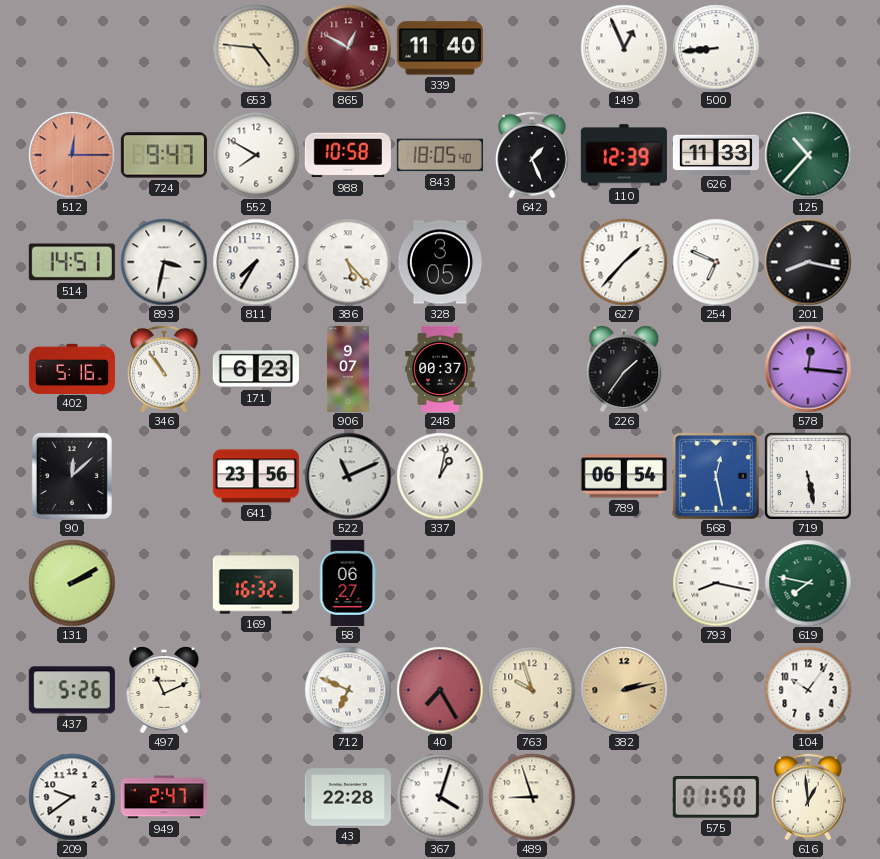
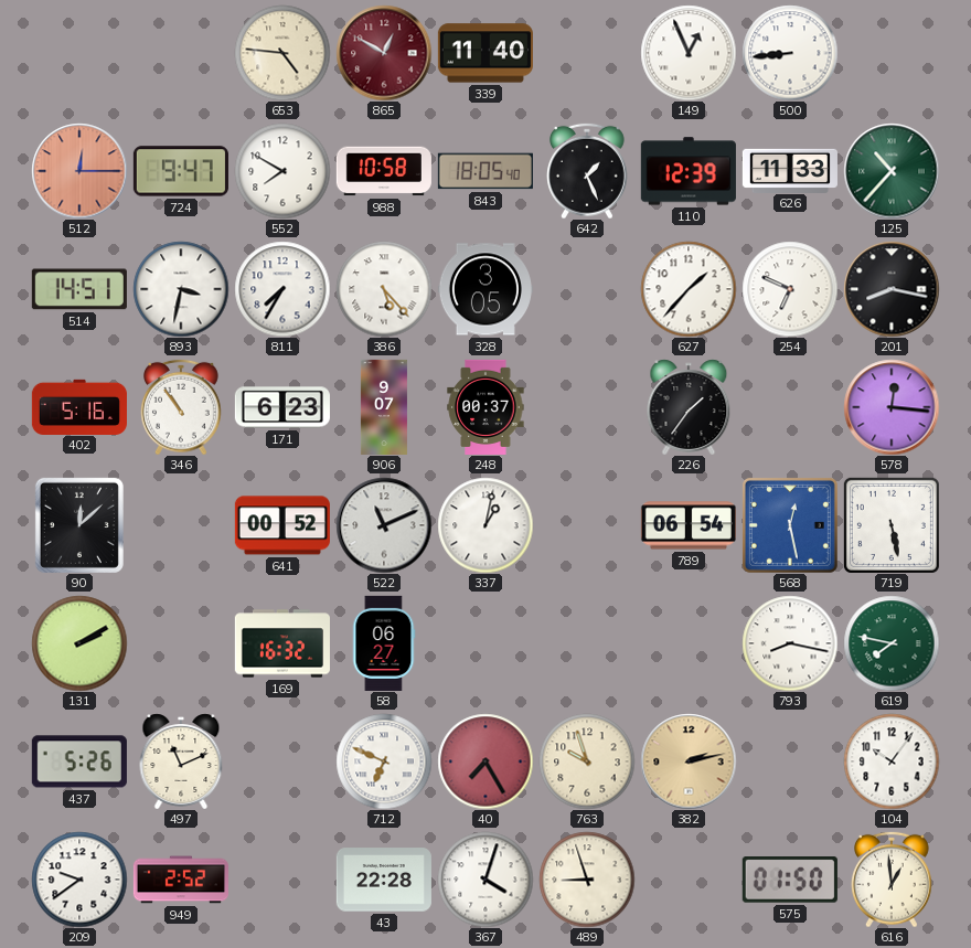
641: 23:56 -> 00:52
949: 2:47 -> 2:52
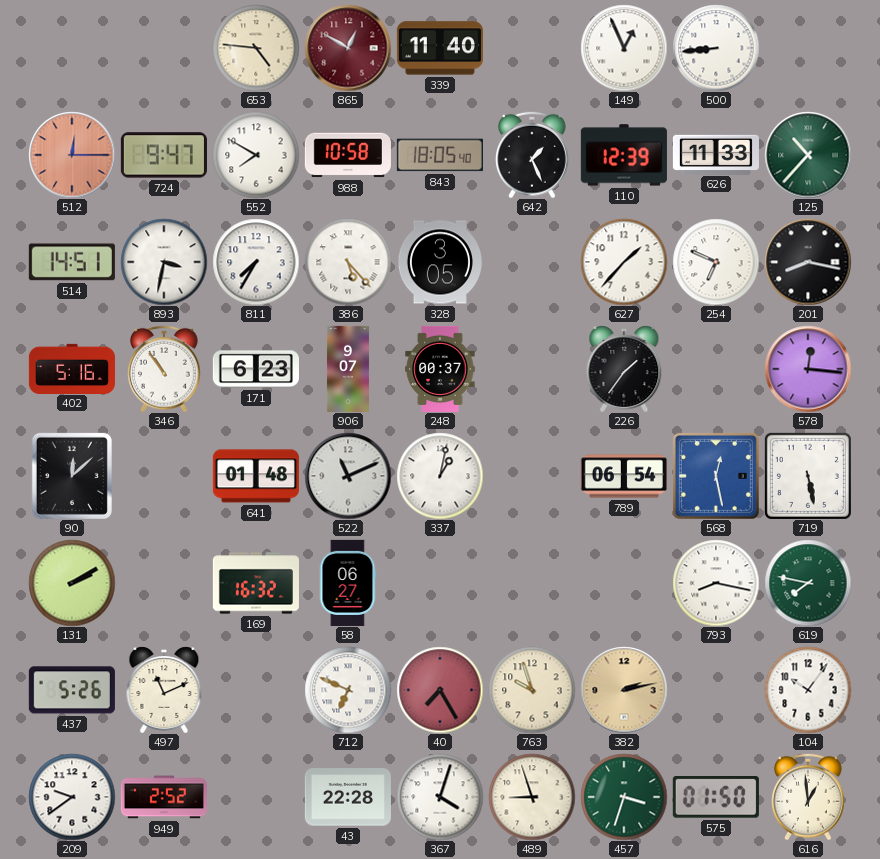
641: 00:52 -> 01:48
457: none -> 3:33
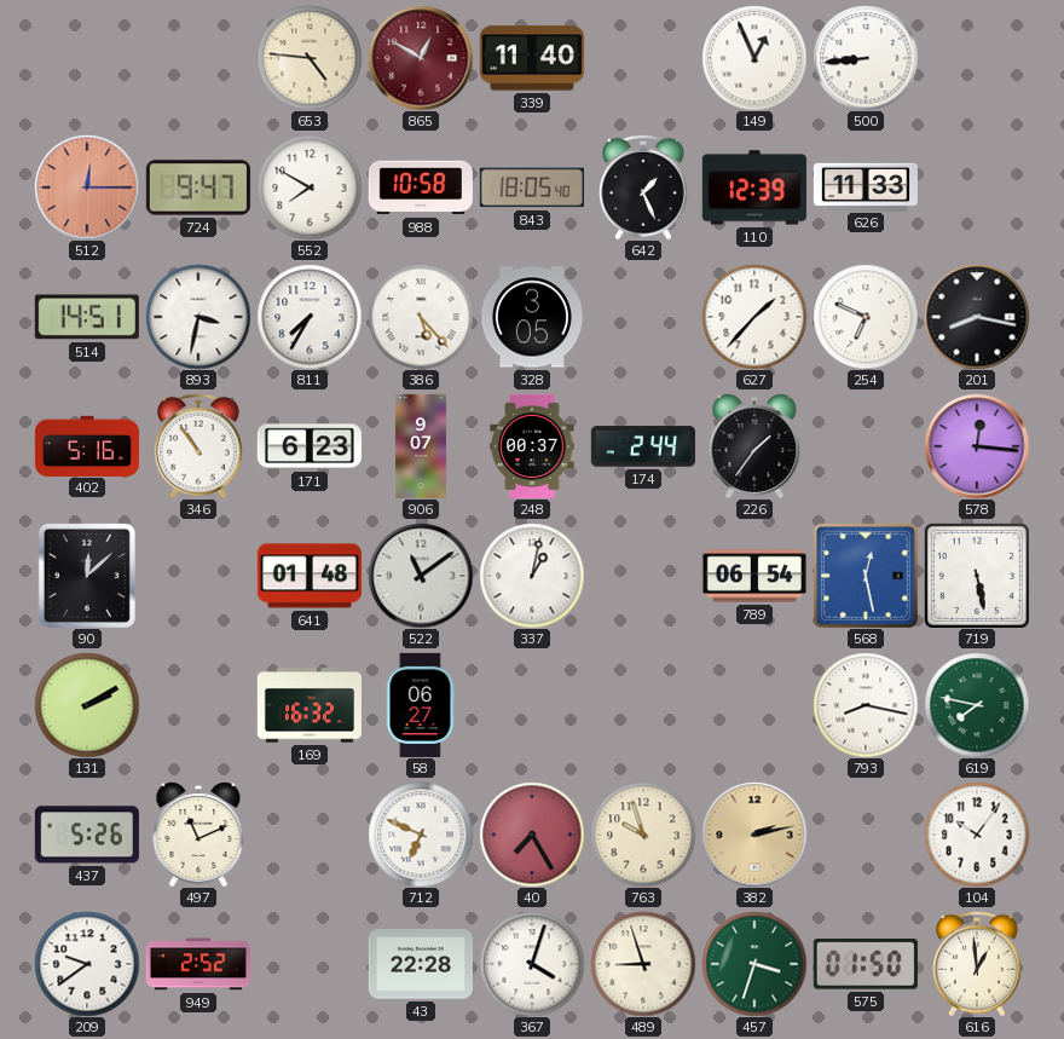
125: 10:37 -> none
174: none -> 2:44
522: 11:11 -> 11:09
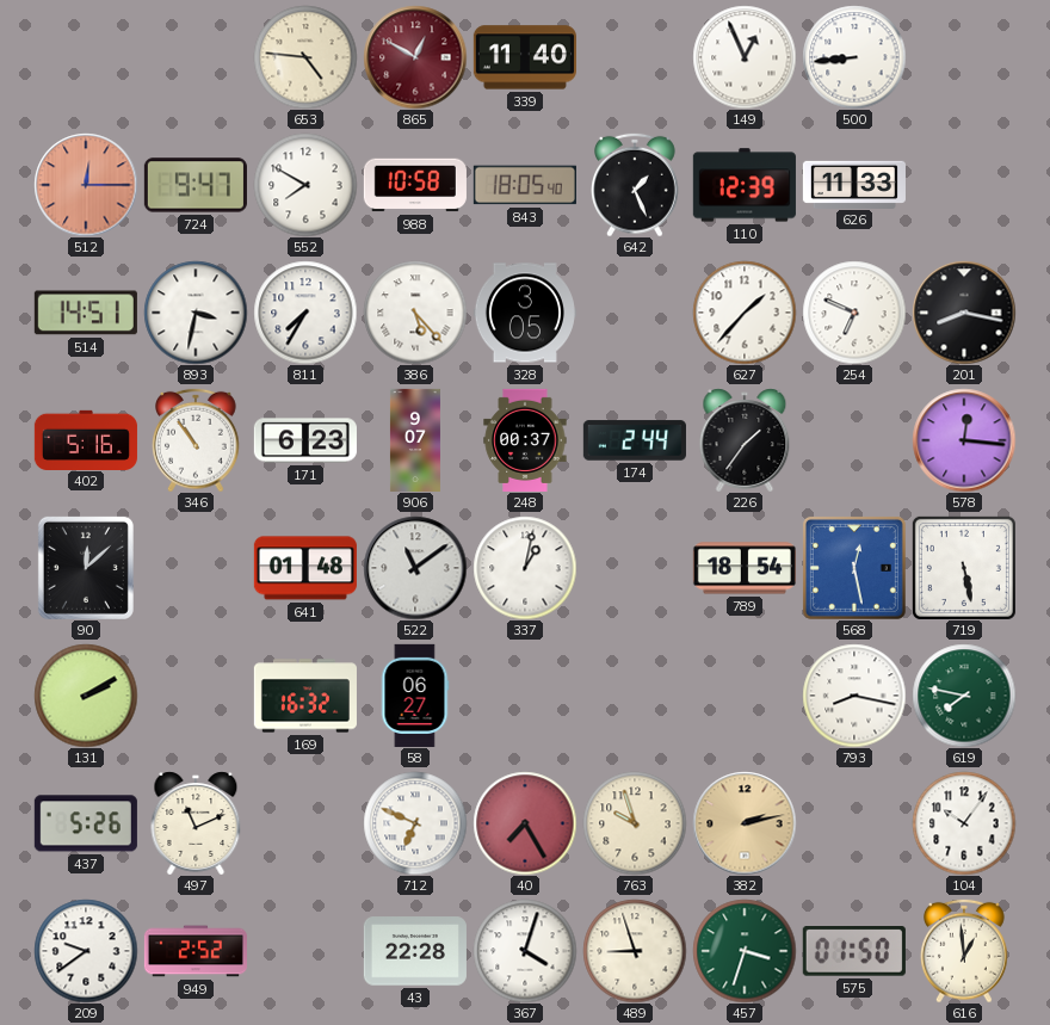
789: 06:54 -> 18:54
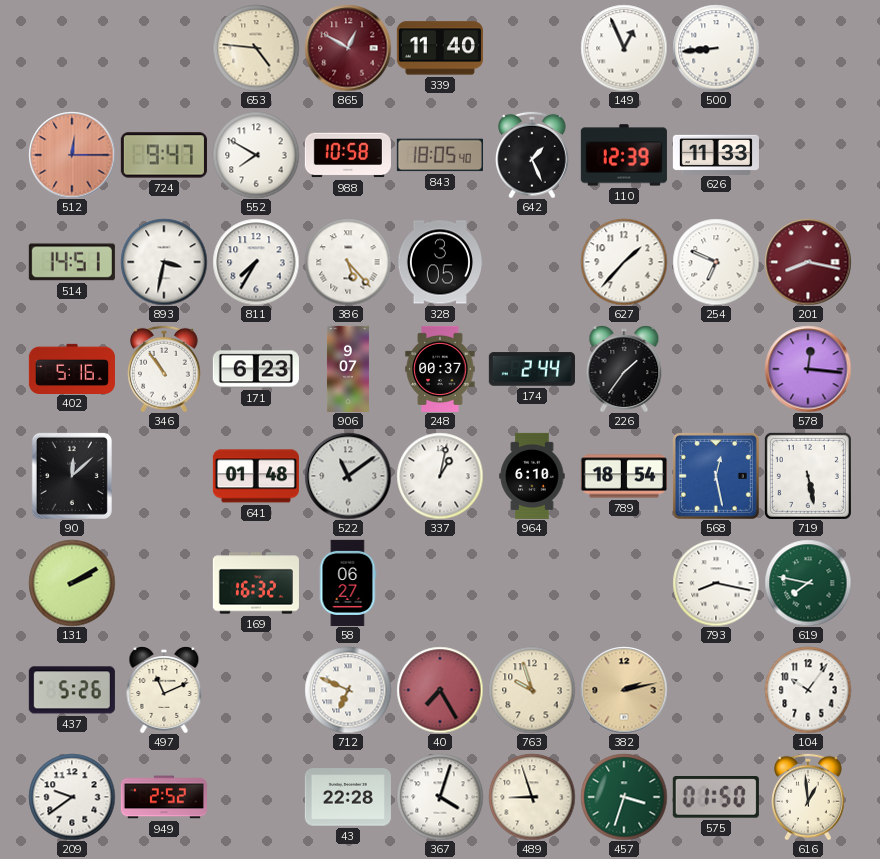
201 dial: black -> burgundy
964: none -> 6:10
